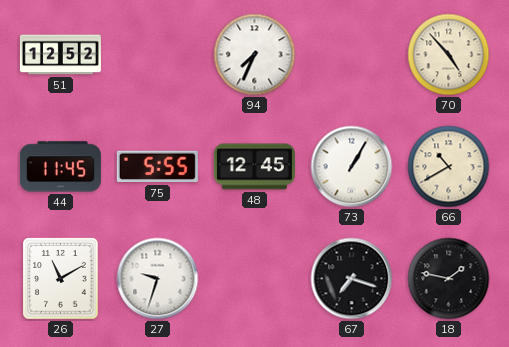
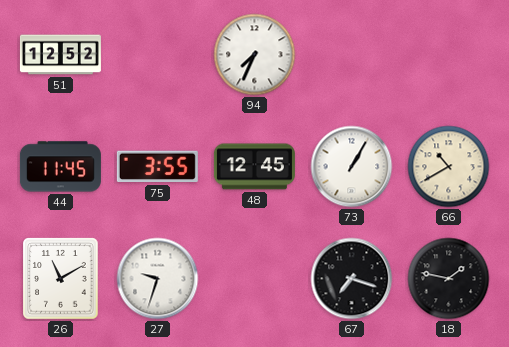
70: 4:53 -> none
75: 5:55 -> 3:55
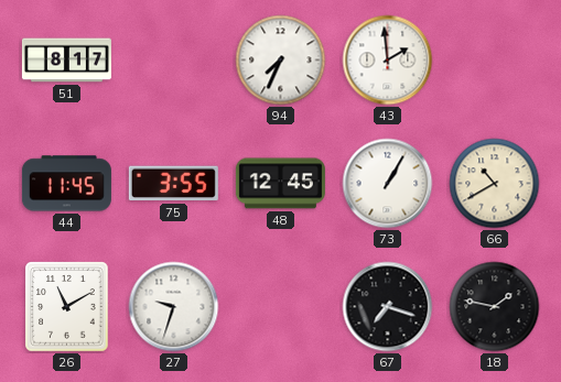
51: 12:52 -> 8:17
43: none -> 1:59
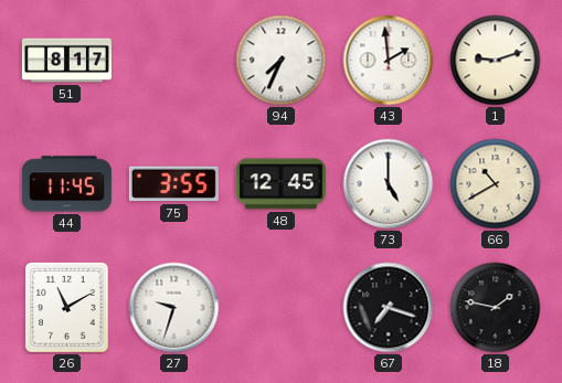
1: none -> 9:12
73: 1:05 -> 5:00
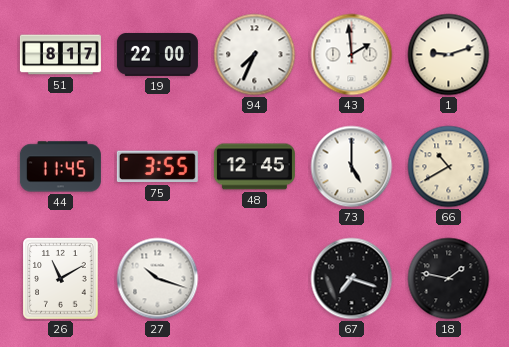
19: none -> 22:00
27: 9:33 -> 10:18
